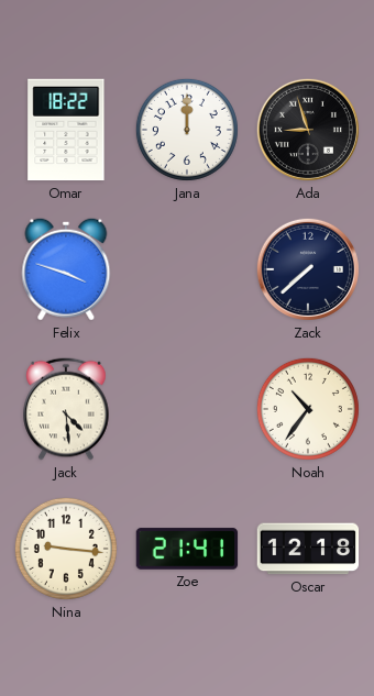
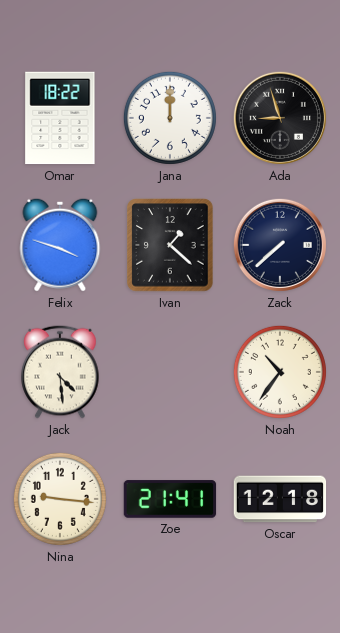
Ivan: none -> 1:22
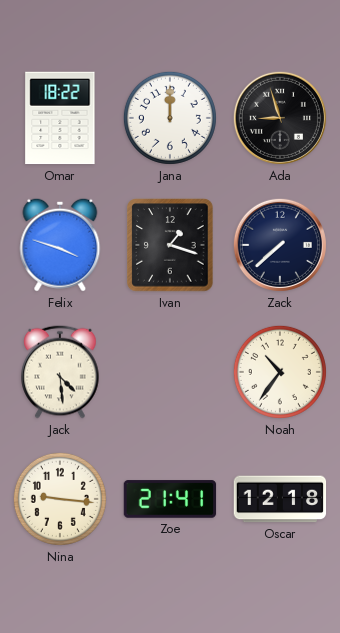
Ivan: 1:22 -> 1:18
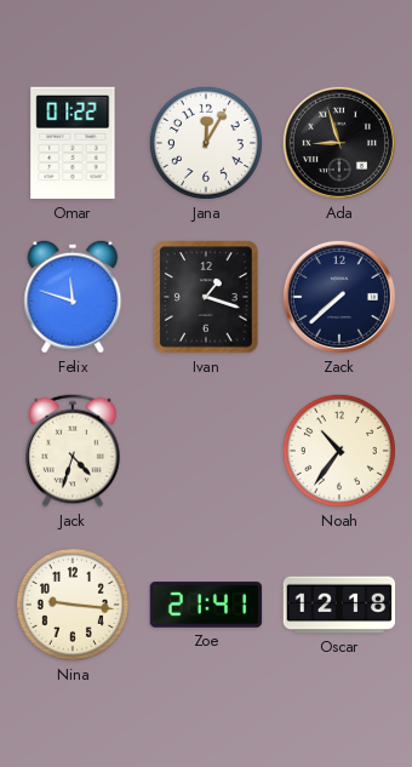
Omar: 18:22 -> 01:22
Jana: 12:00 -> 12:05
Felix: 3:48 -> 11:48
Jack: 4:29 -> 4:33
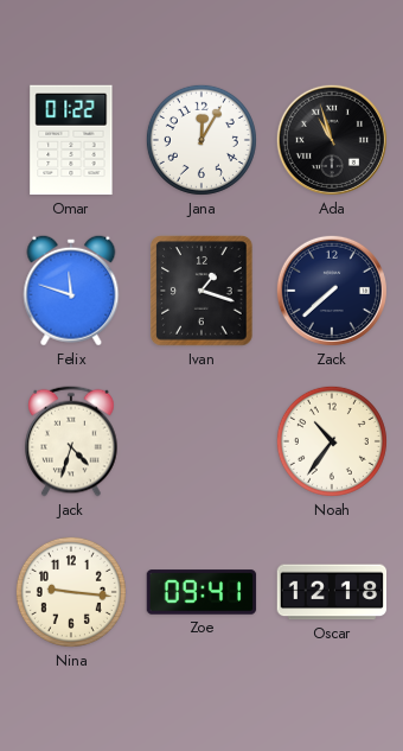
Ada: 8:57 -> 10:57
Zoe: 21:41 -> 09:41
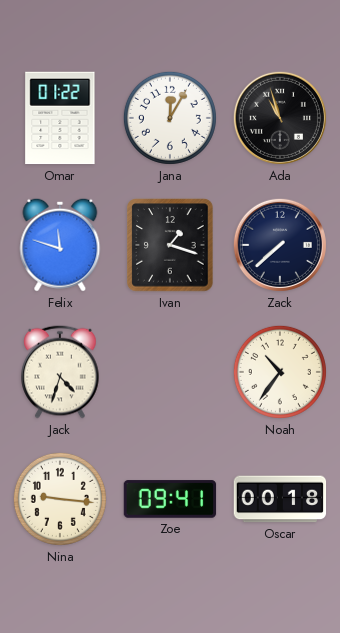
Oscar: 12:18 -> 00:18
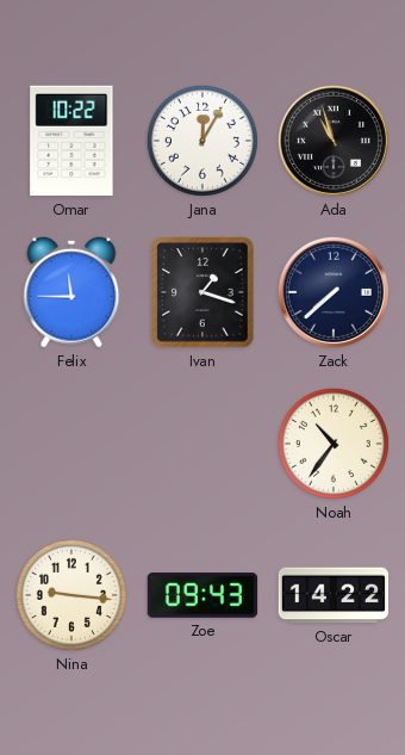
Omar: 01:22 -> 10:22
Felix: 11:48 -> 11:45
Jack: 4:33 -> none
Zoe: 09:41 -> 09:43
Oscar: 00:18 -> 14:22
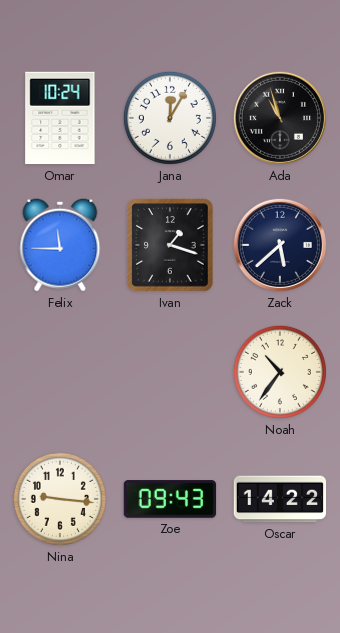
Omar: 10:22 -> 10:24
Zack: 7:38 -> 5:38
